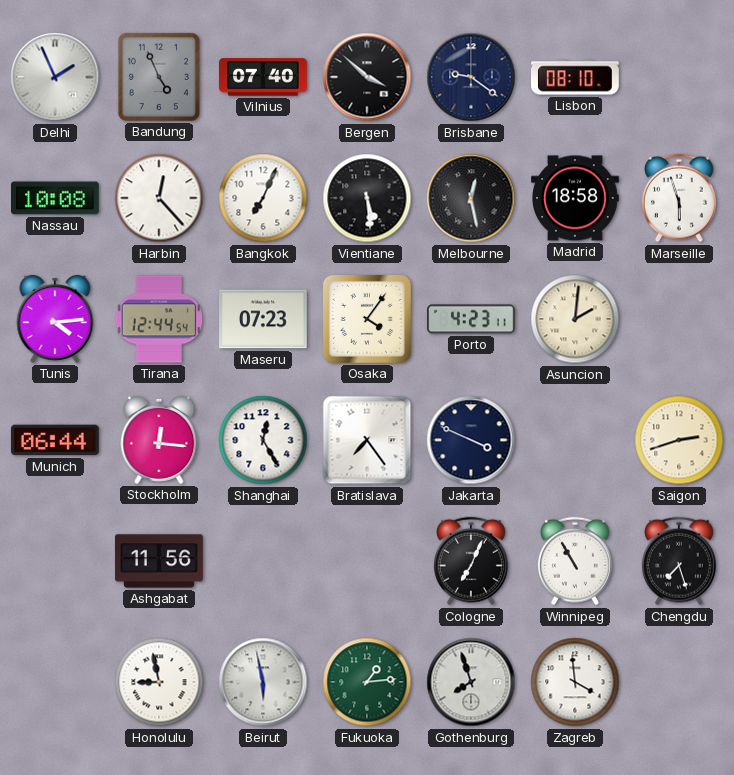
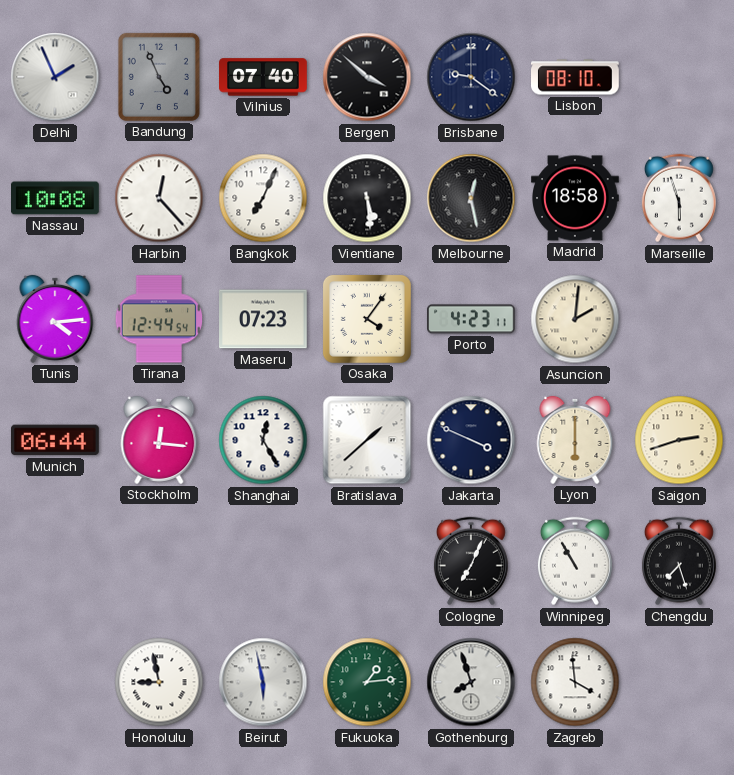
Bratislava: 7:24 -> 1:38
Lyon: none -> 6:00
Ashgabat: 11:56 -> none
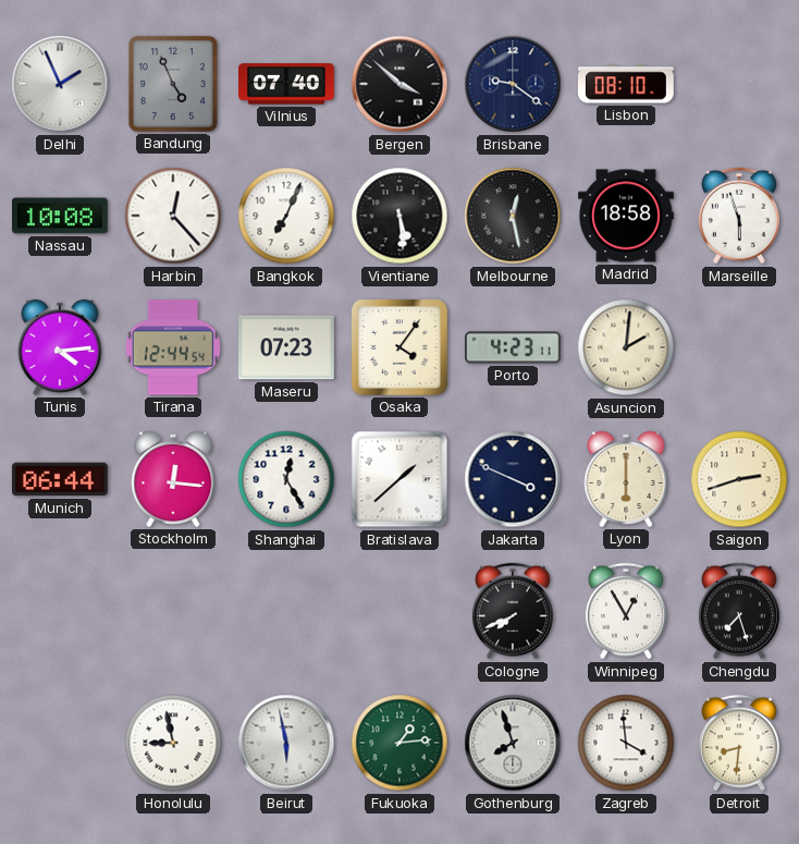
Cologne: 7:04 -> 7:41
Winnipeg: 10:55 -> 12:55
Detroit: none -> 8:31
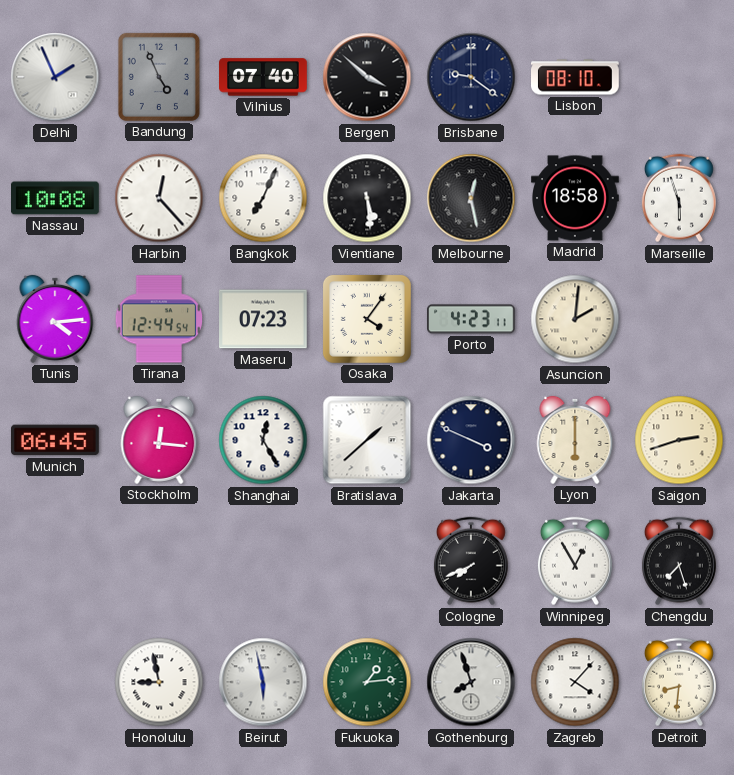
Munich: 06:44 -> 06:45
Zagreb: 3:59 -> 4:07
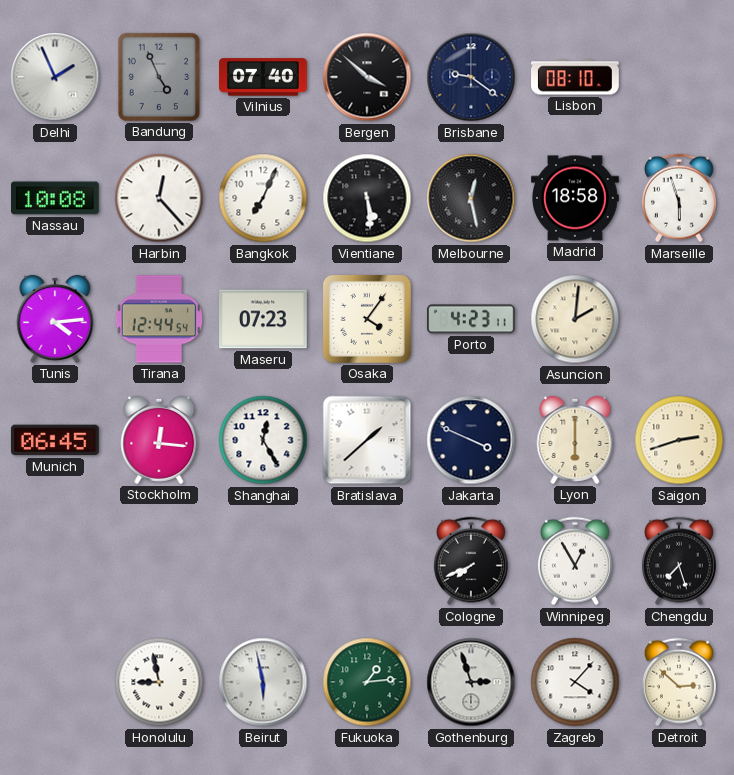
Gothenburg: 7:57 -> 2:57
Detroit: 8:31 -> 2:52
